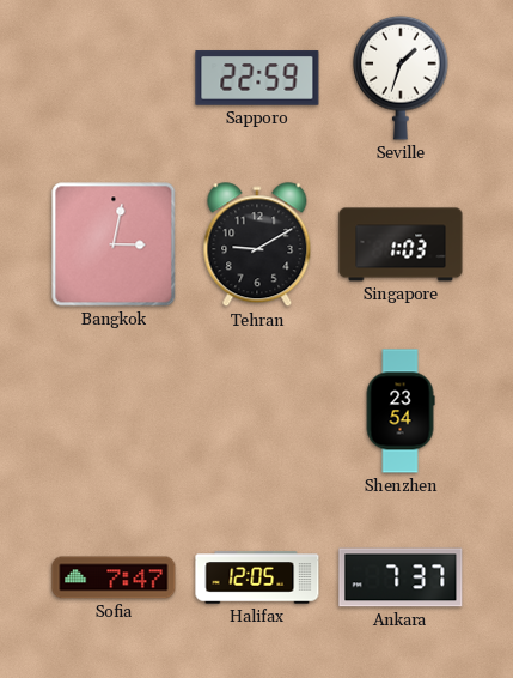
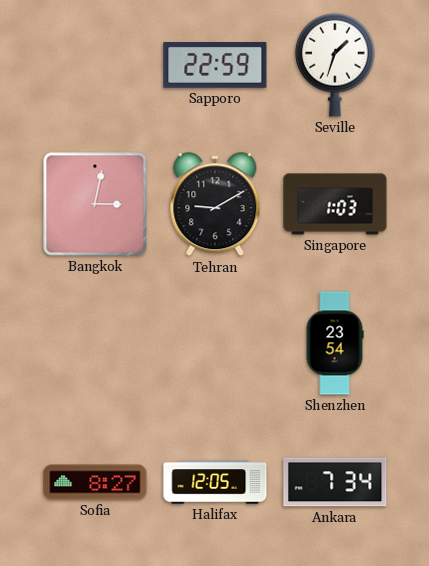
Sofia: 7:47 -> 8:27
Ankara: 7:37 -> 7:34
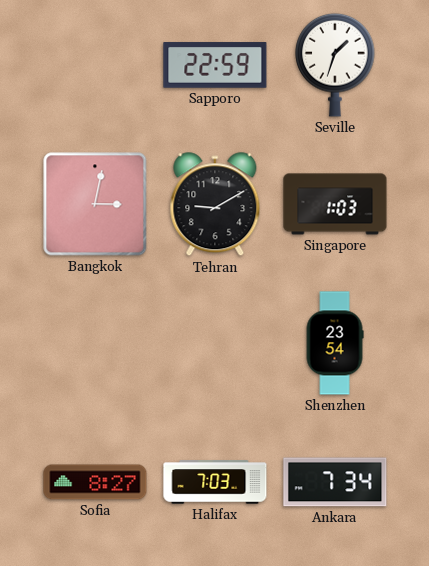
Halifax: 12:05 -> 7:03
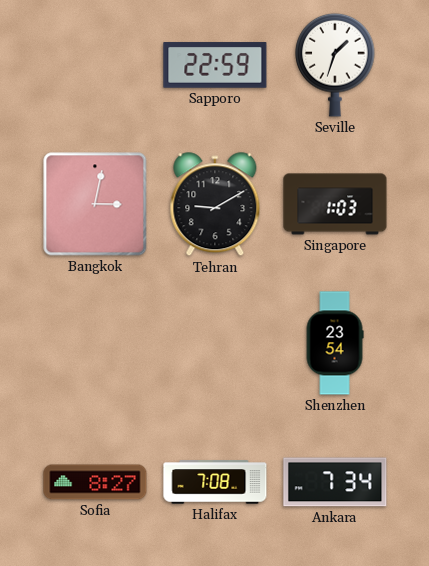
Halifax: 7:03 -> 7:08
